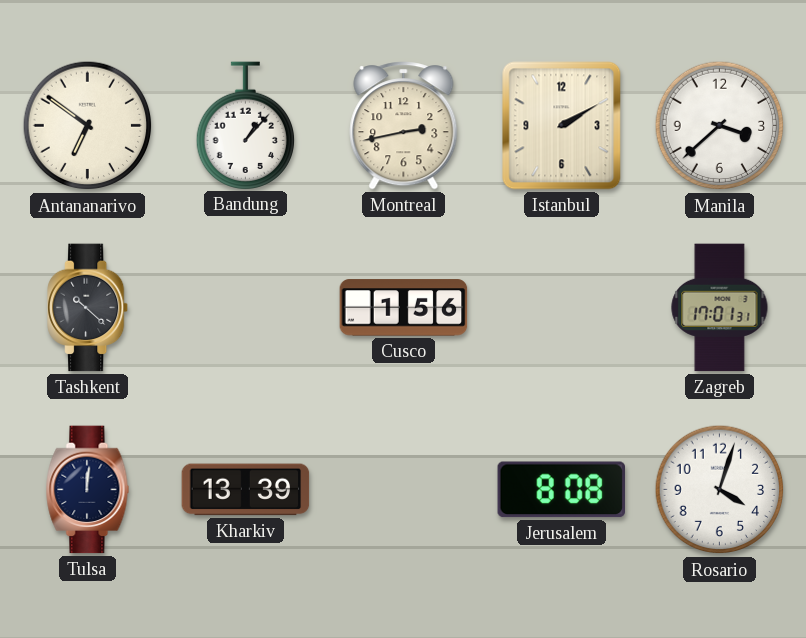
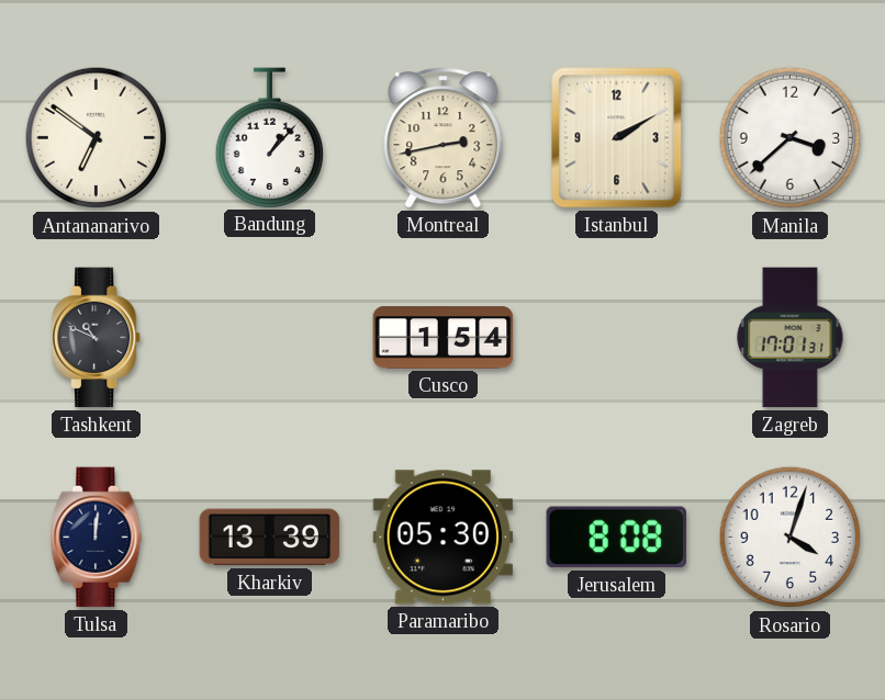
Tashkent: 10:22 -> 10:49
Cusco: 1:56 -> 1:54
Paramaribo: none -> 05:30
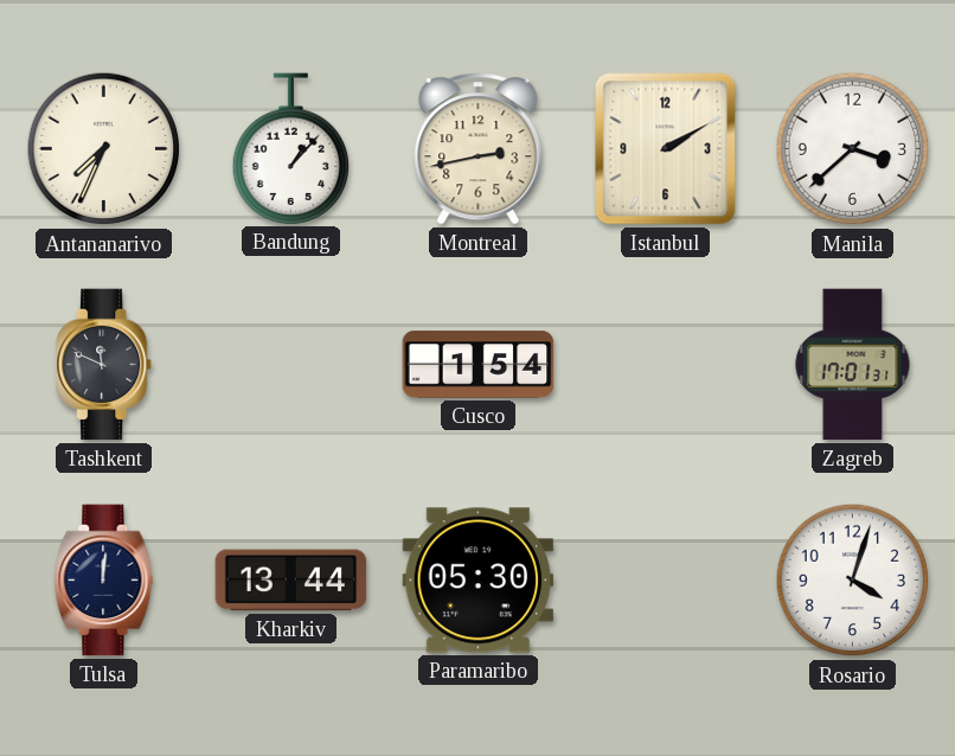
Antananarivo: 6:51 -> 7:34
Tashkent: 10:49 -> 11:49
Kharkiv: 13:39 -> 13:44
Jerusalem: 8:08 -> none
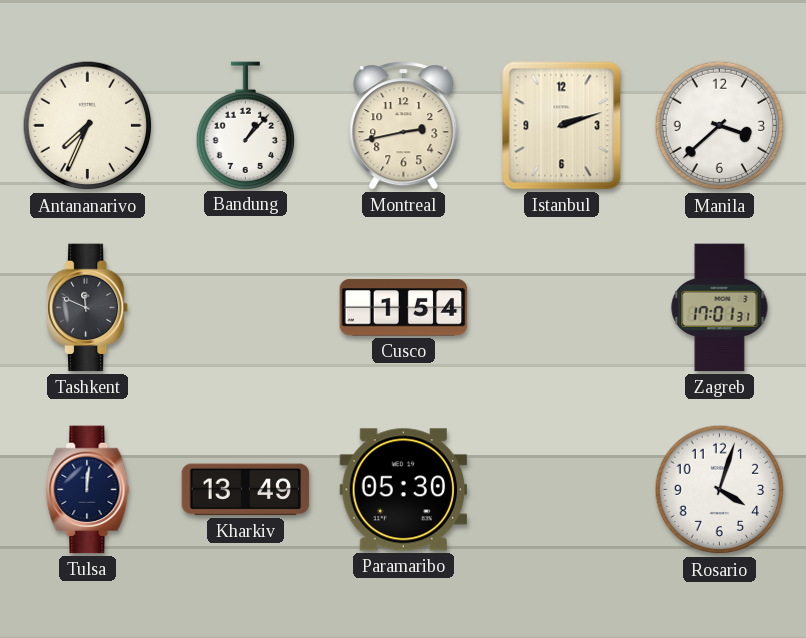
Istanbul: 2:10 -> 2:12
Kharkiv: 13:44 -> 13:49
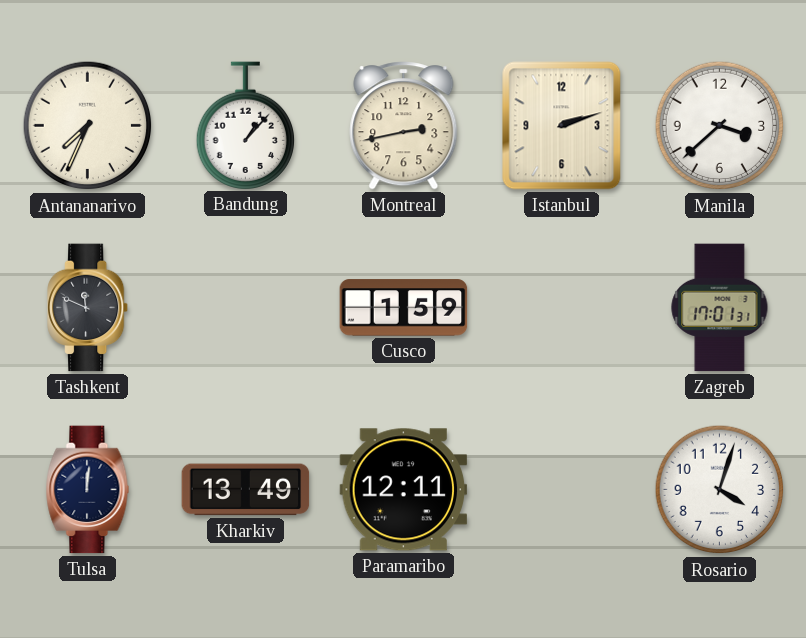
Cusco: 1:54 -> 1:59
Paramaribo: 05:30 -> 12:11
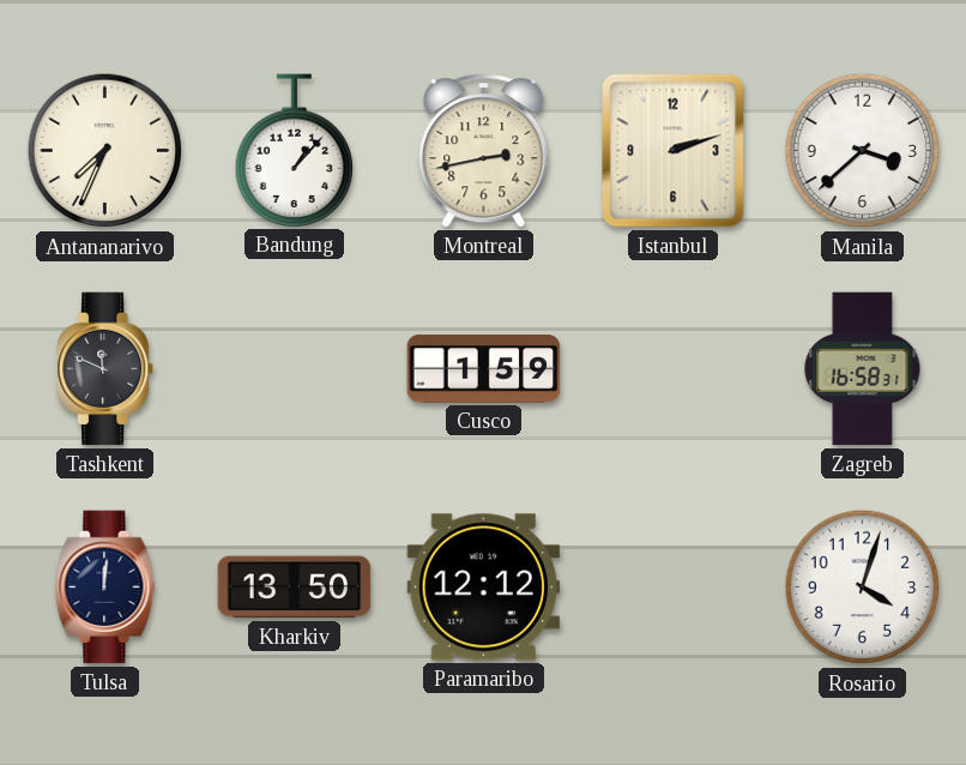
Zagreb: 17:01 -> 16:58
Kharkiv: 13:49 -> 13:50
Paramaribo: 12:11 -> 12:12
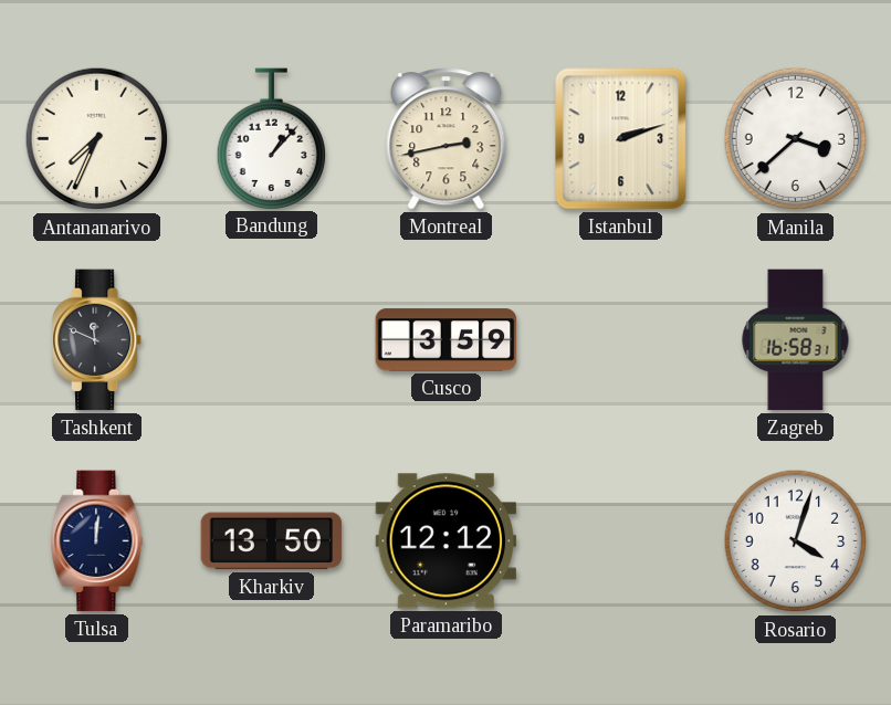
Cusco: 1:59 -> 3:59
